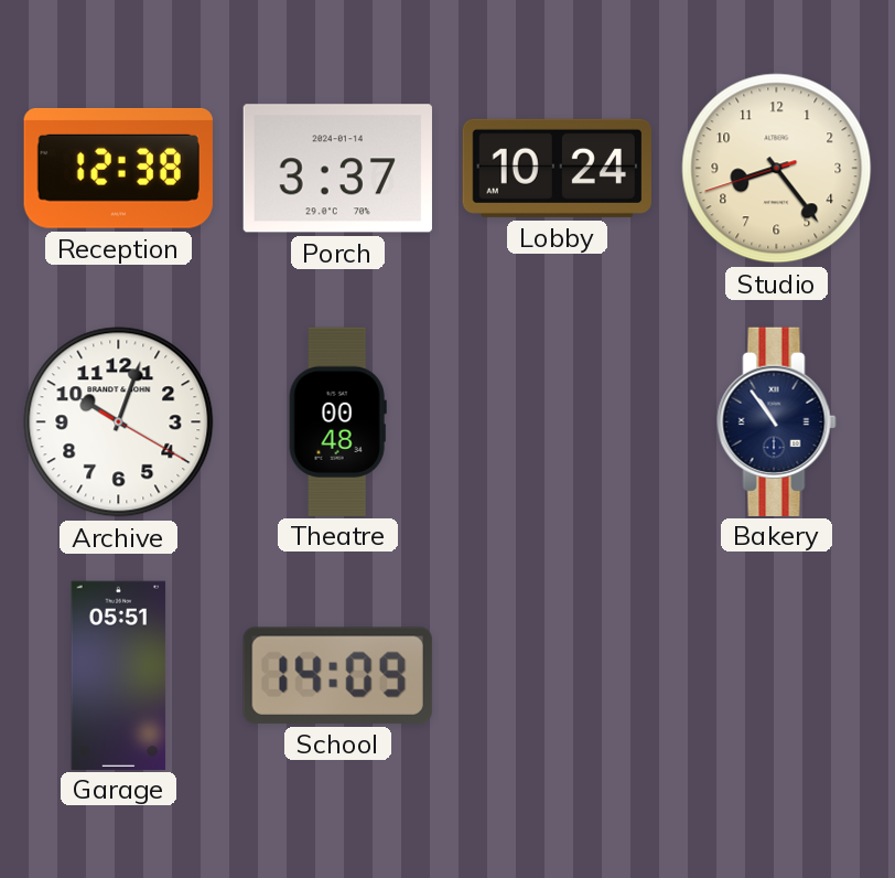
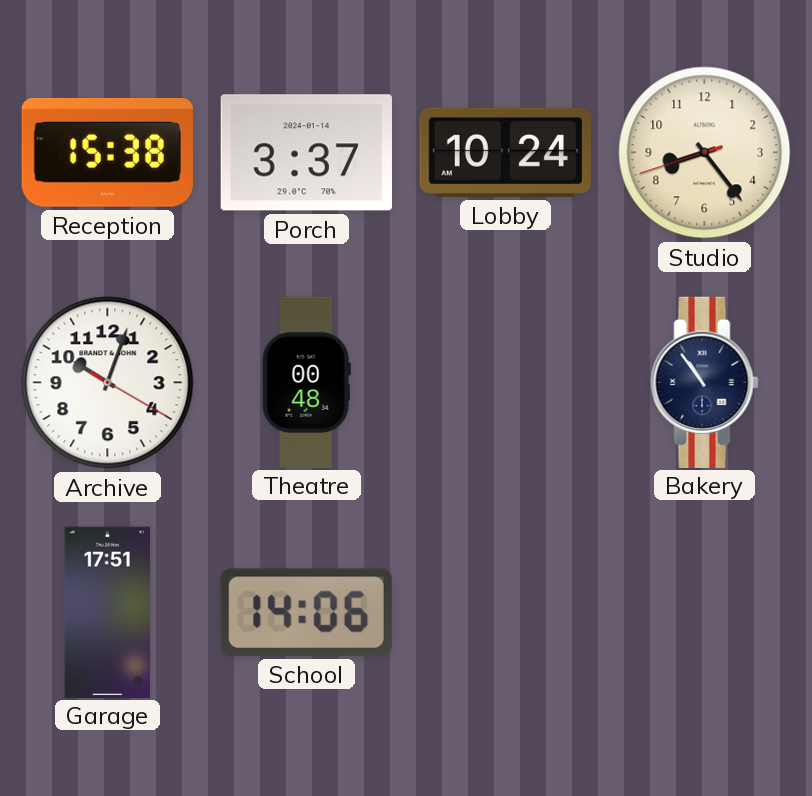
Reception: 12:38 -> 15:38
Garage: 05:51 -> 17:51
School: 14:09 -> 14:06
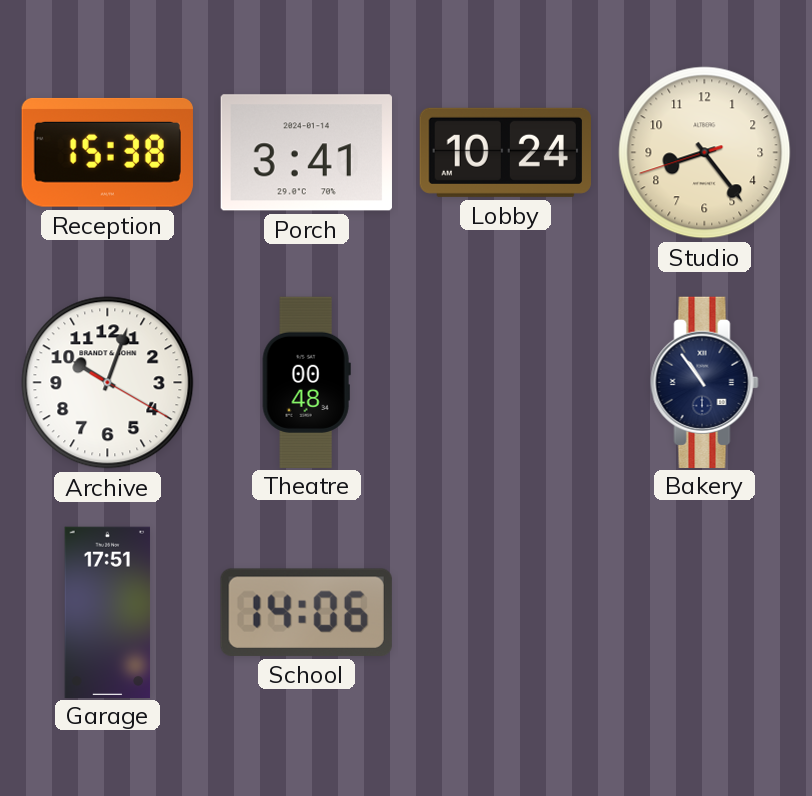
Porch: 3:37 -> 3:41
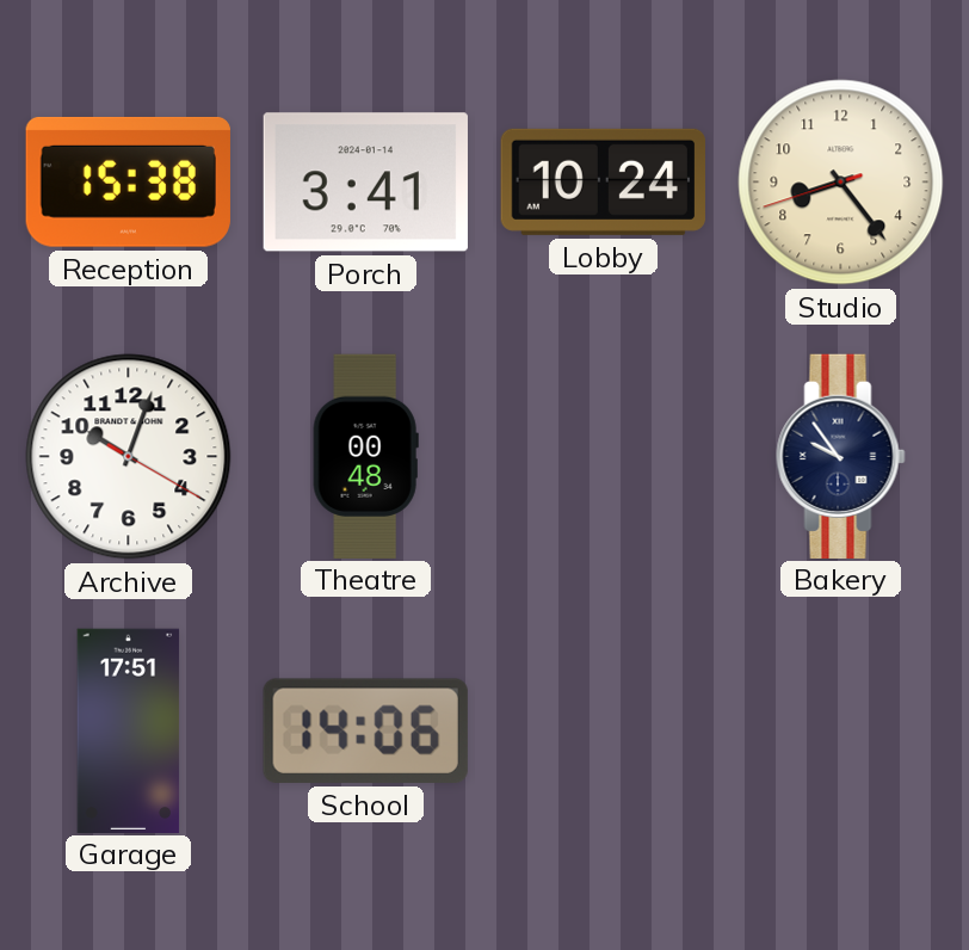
Bakery: 10:54 -> 9:54
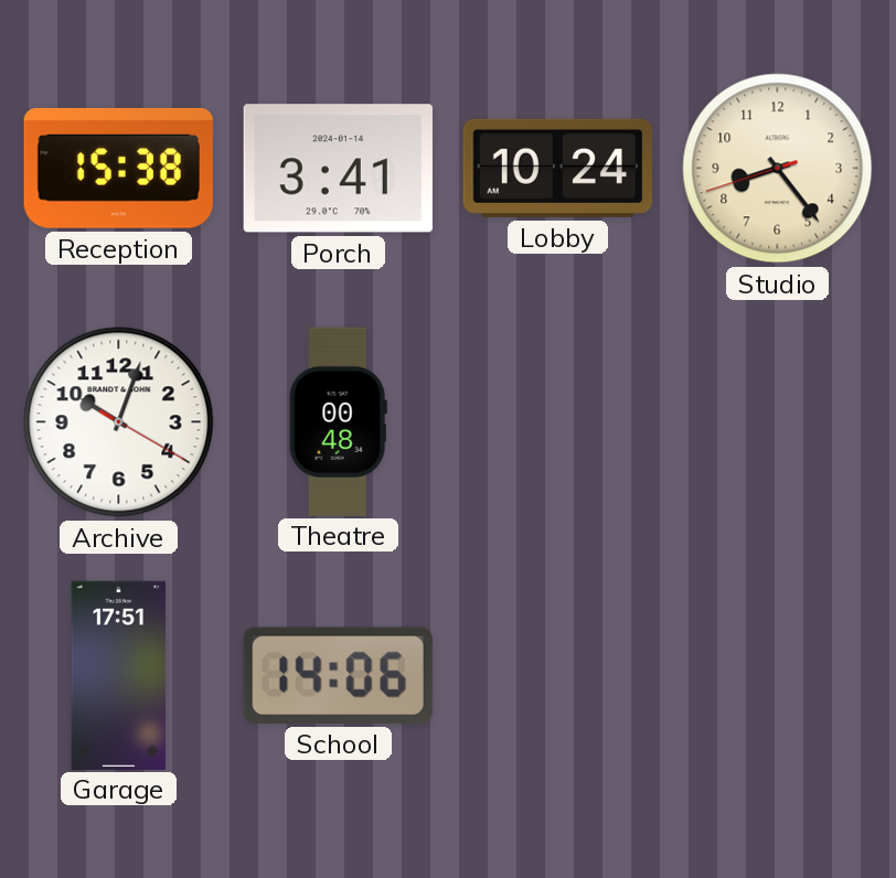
Bakery: 9:54 -> none
